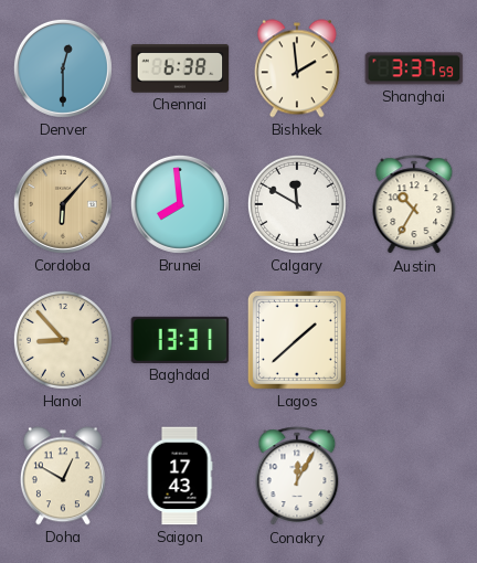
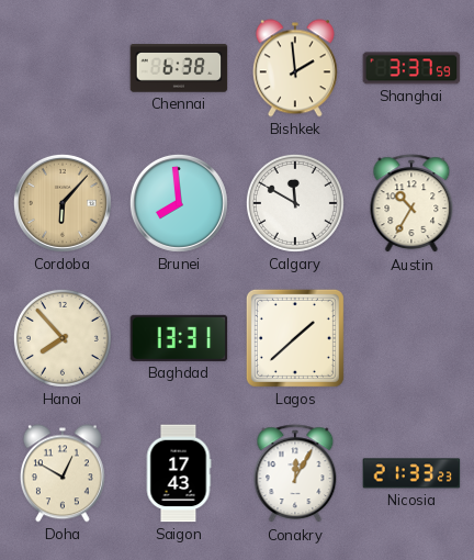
Denver: 12:30 -> none
Hanoi: 8:53 -> 7:53
Nicosia: none -> 21:33
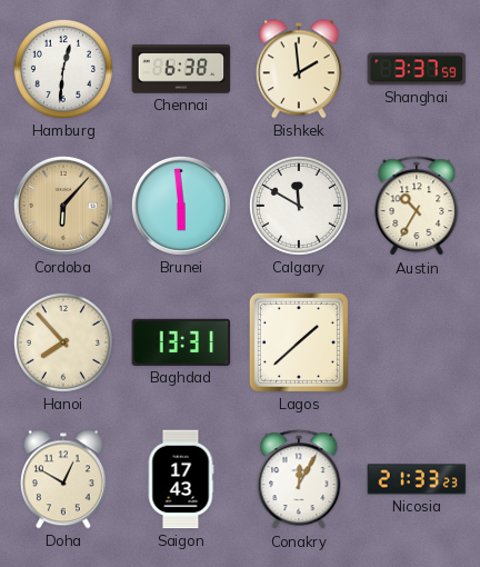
Hamburg: none -> 12:31
Brunei: 7:59 -> 5:59
